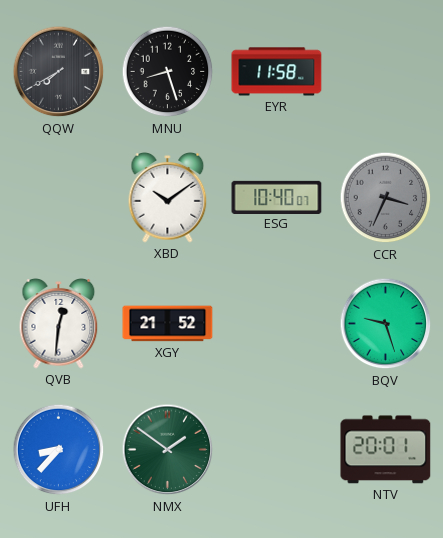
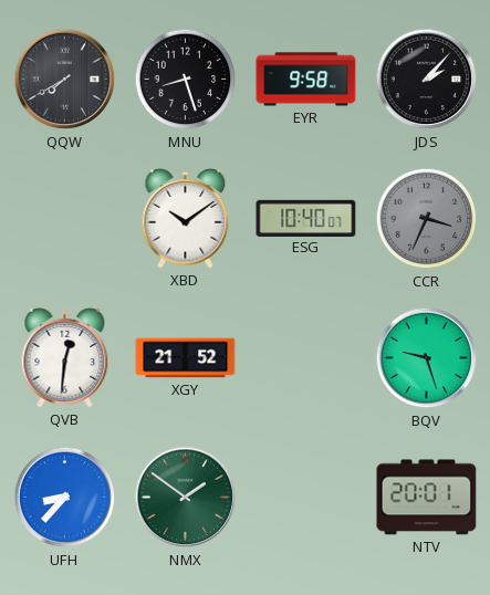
EYR: 11:58 -> 9:58
JDS: none -> 2:07
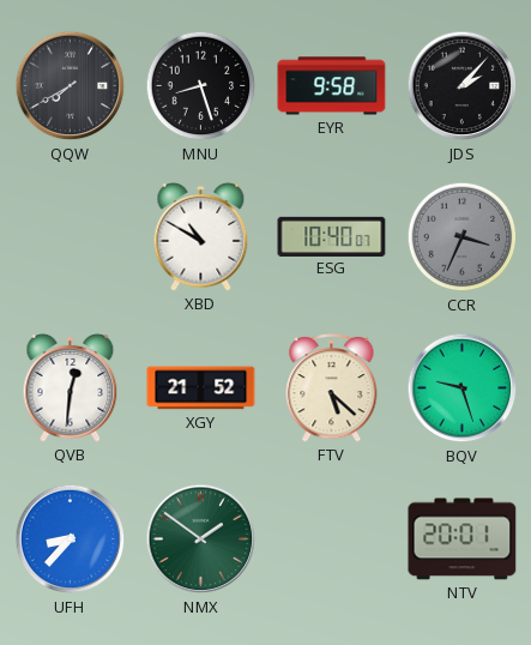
XBD: 10:09 -> 10:50
FTV: none -> 5:22
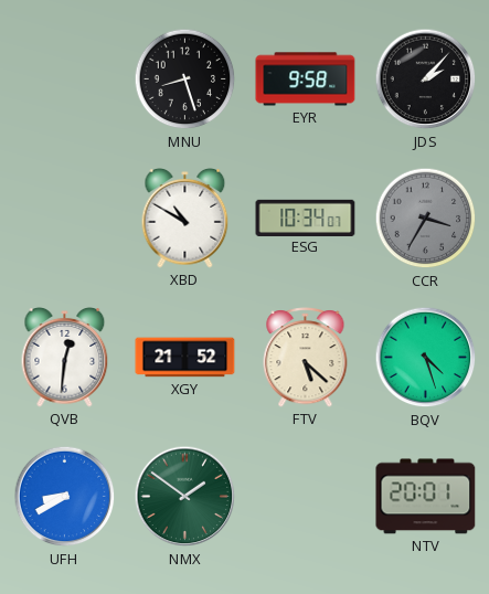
QQW: 7:40 -> none
ESG: 10:40 -> 10:34
CCR: 3:34 -> 3:35
BQV: 9:27 -> 4:27
UFH: 8:37 -> 8:40
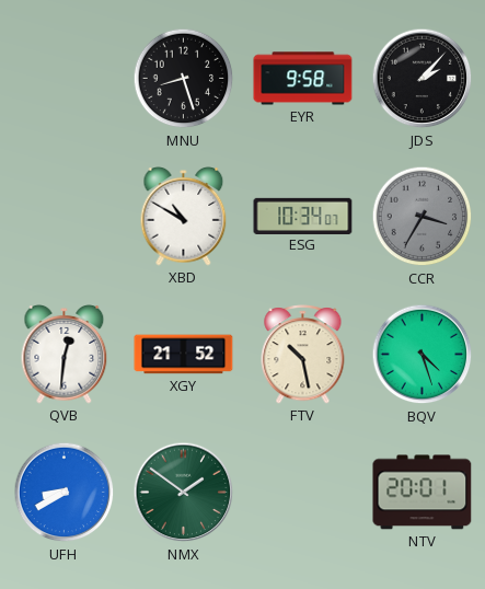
FTV: 5:22 -> 10:28
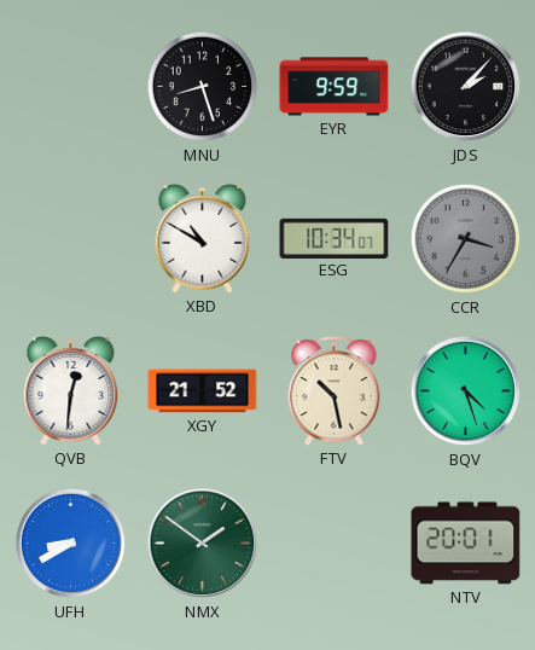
EYR: 9:58 -> 9:59
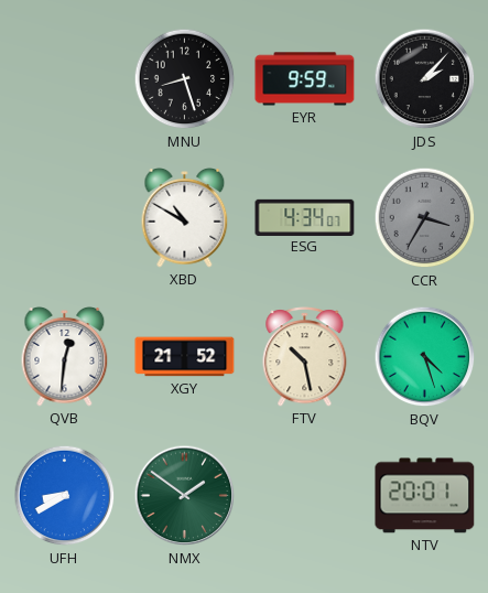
ESG: 10:34 -> 4:34
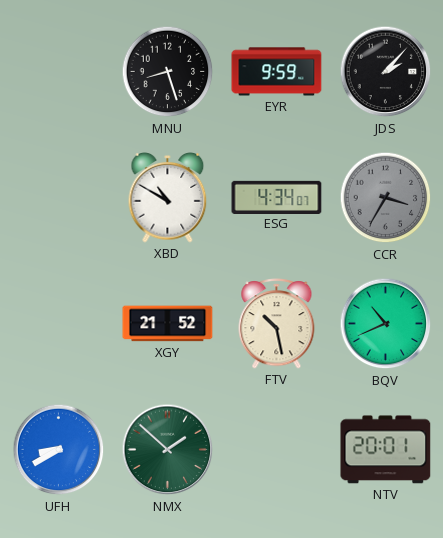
QVB: 12:31 -> none
BQV: 4:27 -> 10:41
NMX: 1:51 -> 1:52
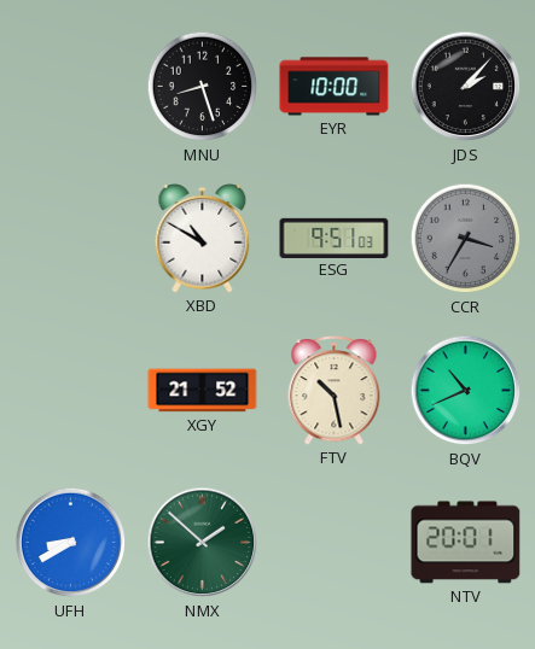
EYR: 9:59 -> 10:00
ESG: 4:34 -> 9:51
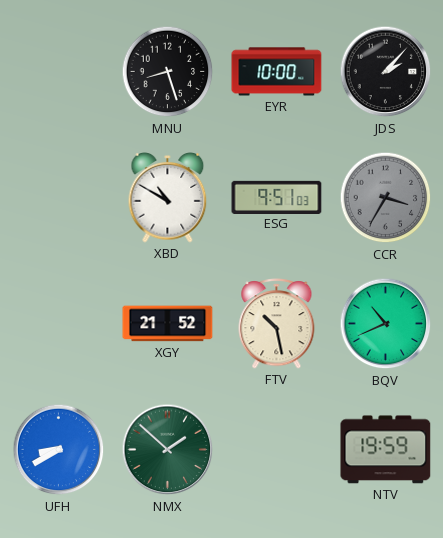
NTV: 20:01 -> 19:59
